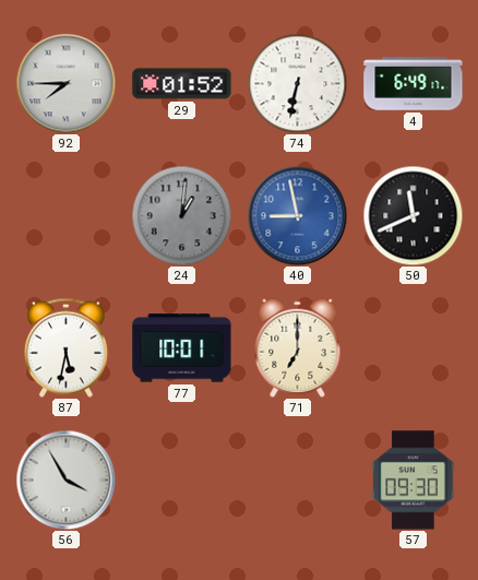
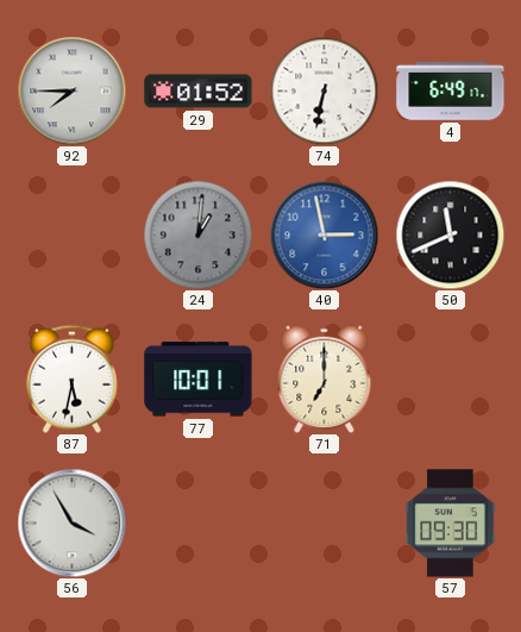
40: 8:58 -> 2:58
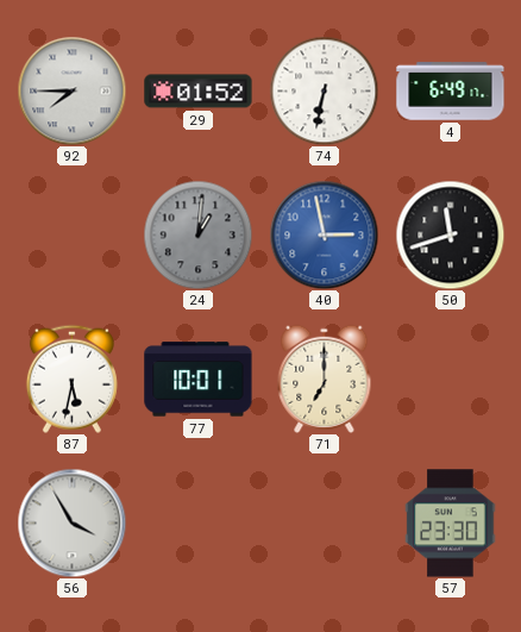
50: 11:41 -> 11:42
57: 09:30 -> 23:30
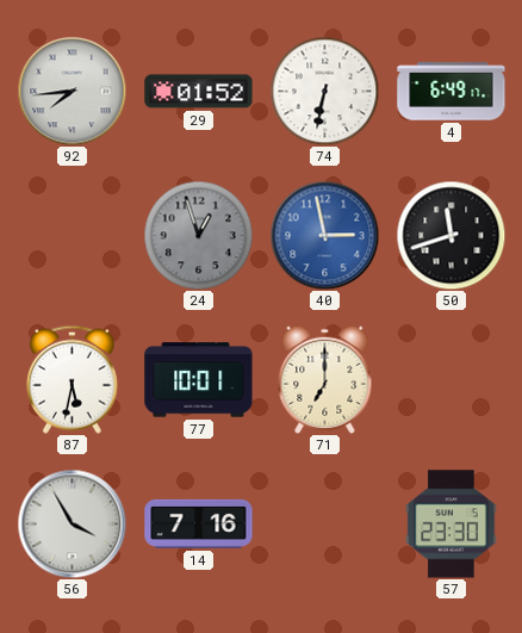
92: 7:45 -> 7:44
24: 1:01 -> 12:57
14: none -> 7:16
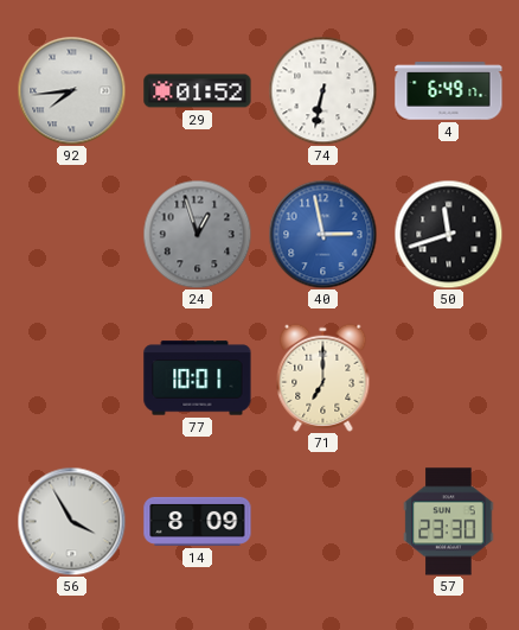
87: 5:32 -> none
14: 7:16 -> 8:09
